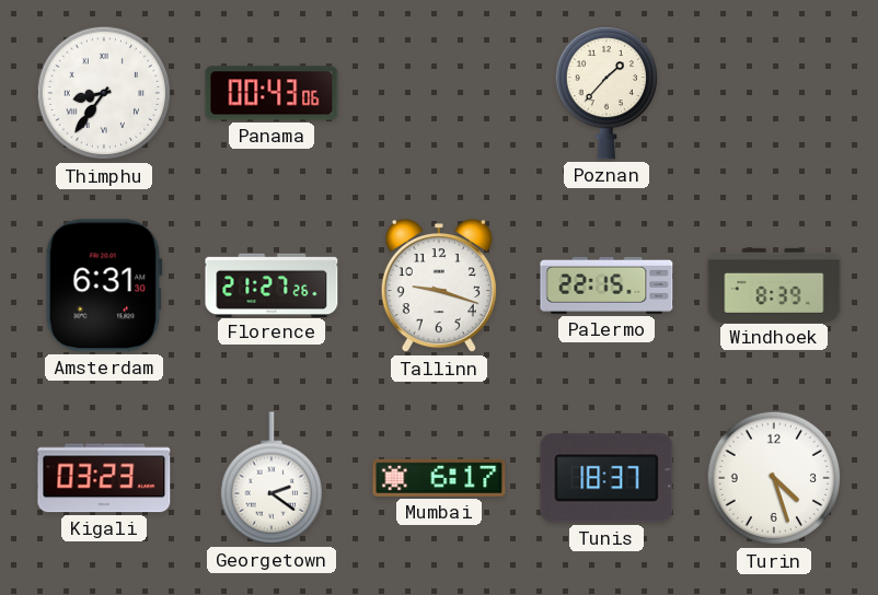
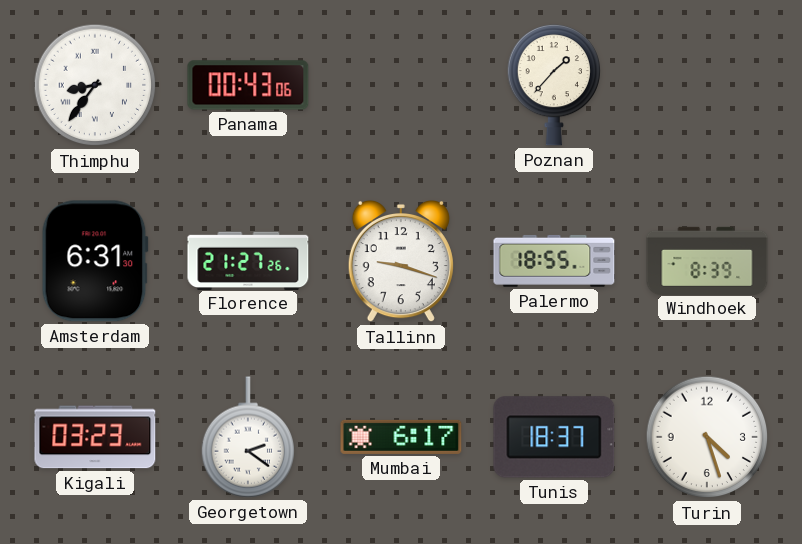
Palermo: 22:15 -> 18:55
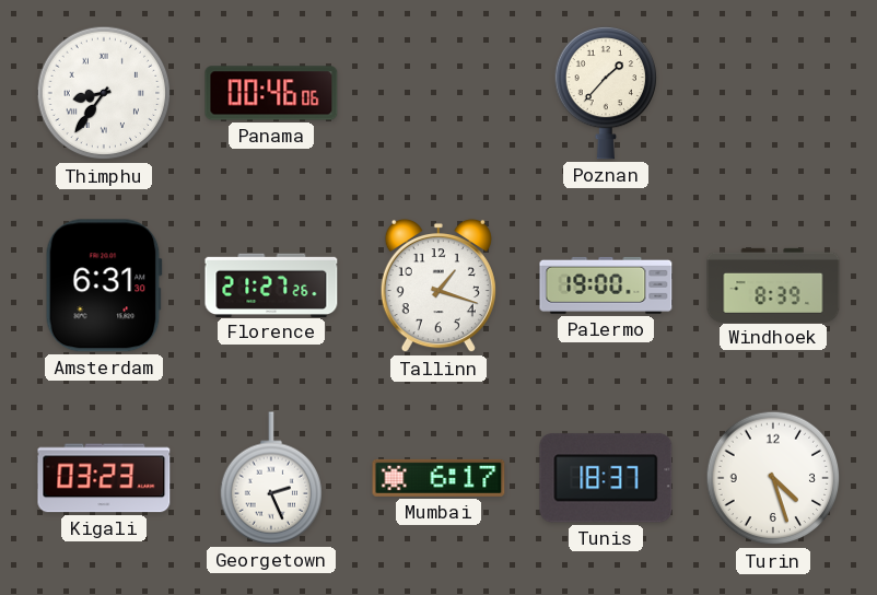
Panama: 00:43 -> 00:46
Tallinn: 9:18 -> 1:18
Palermo: 18:55 -> 19:00
Georgetown: 2:21 -> 2:26
